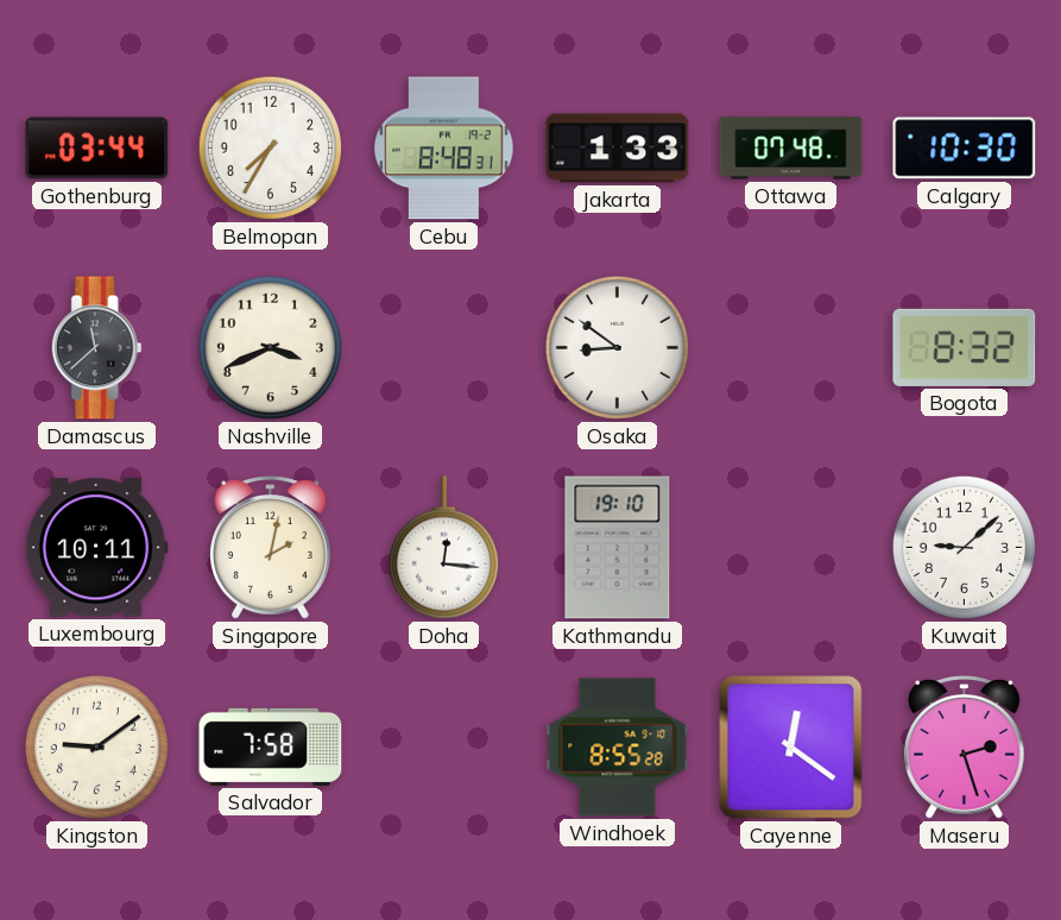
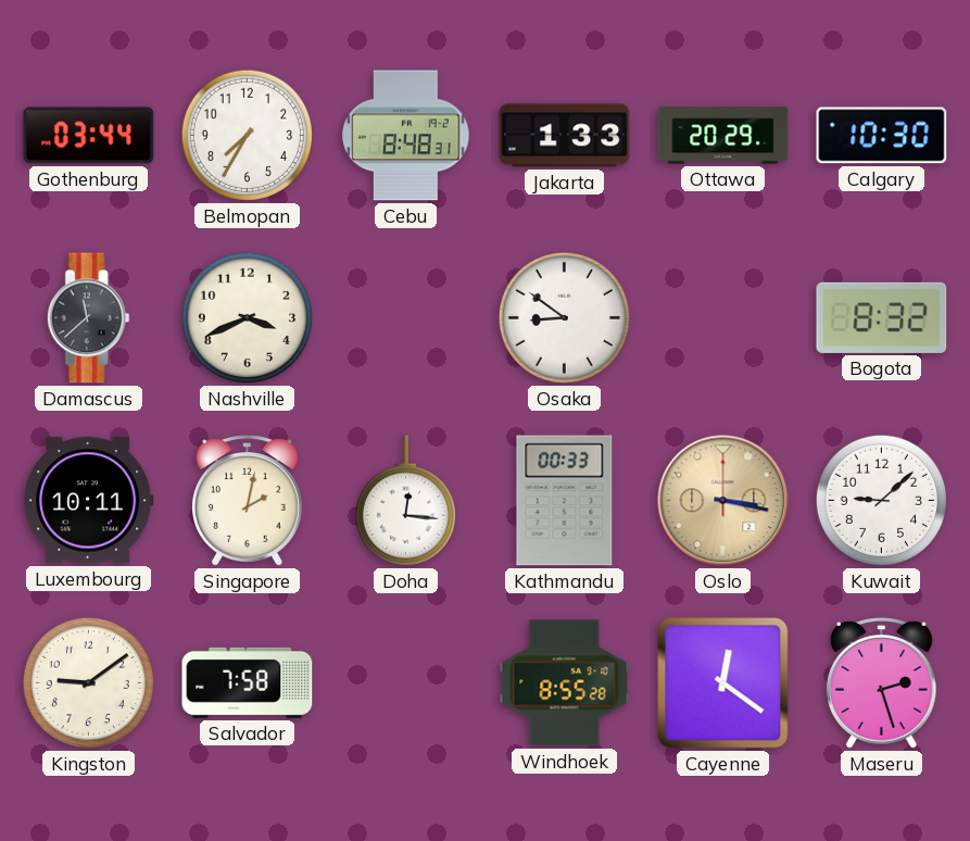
Ottawa: 07:48 -> 20:29
Kathmandu: 19:10 -> 00:33
Oslo: none -> 3:17
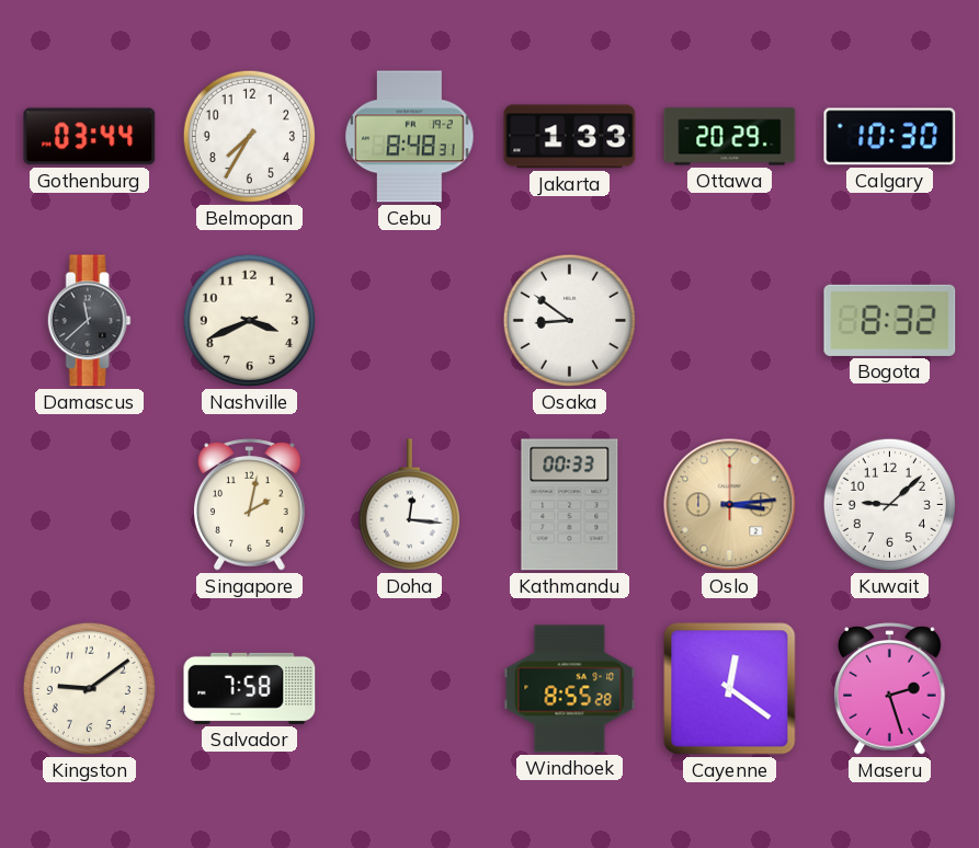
Luxembourg: 10:11 -> none
Oslo: 3:17 -> 3:14
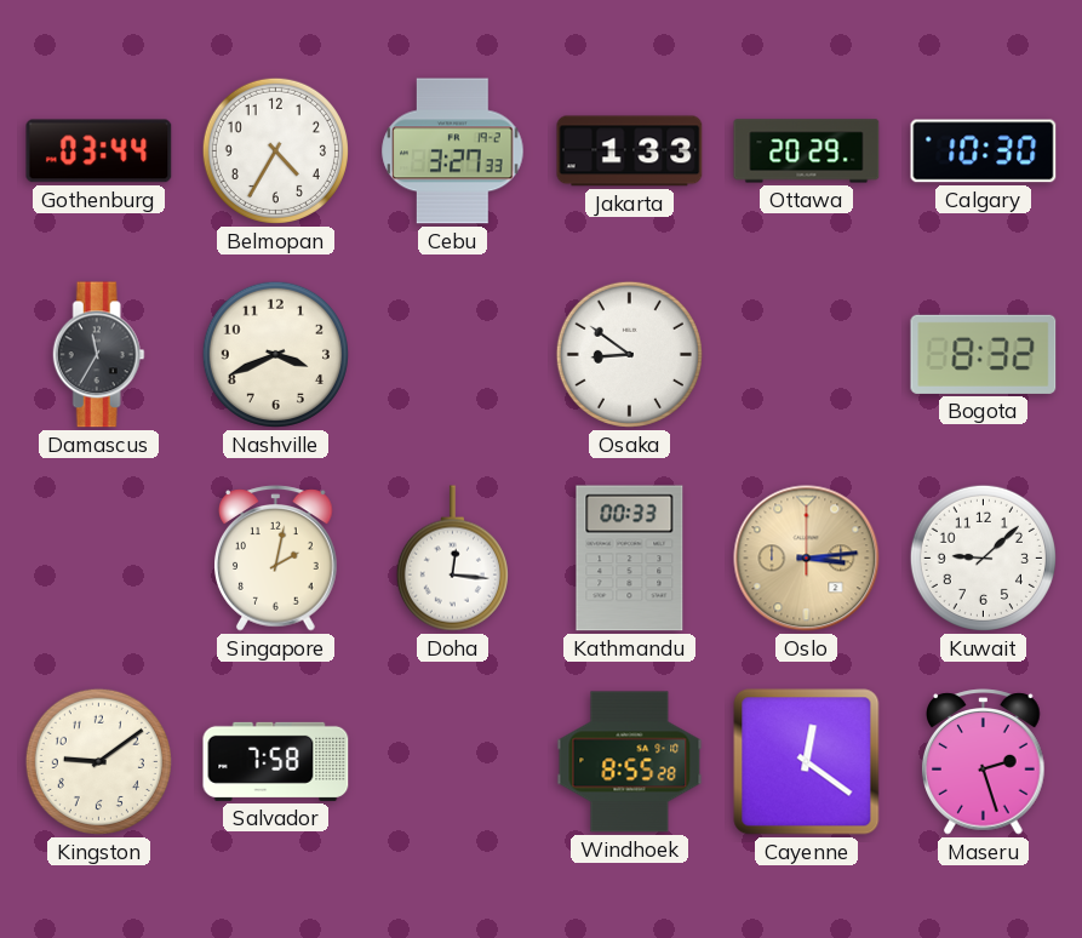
Belmopan: 7:35 -> 4:35
Cebu: 8:48 -> 3:27
Damascus: 11:38 -> 11:35
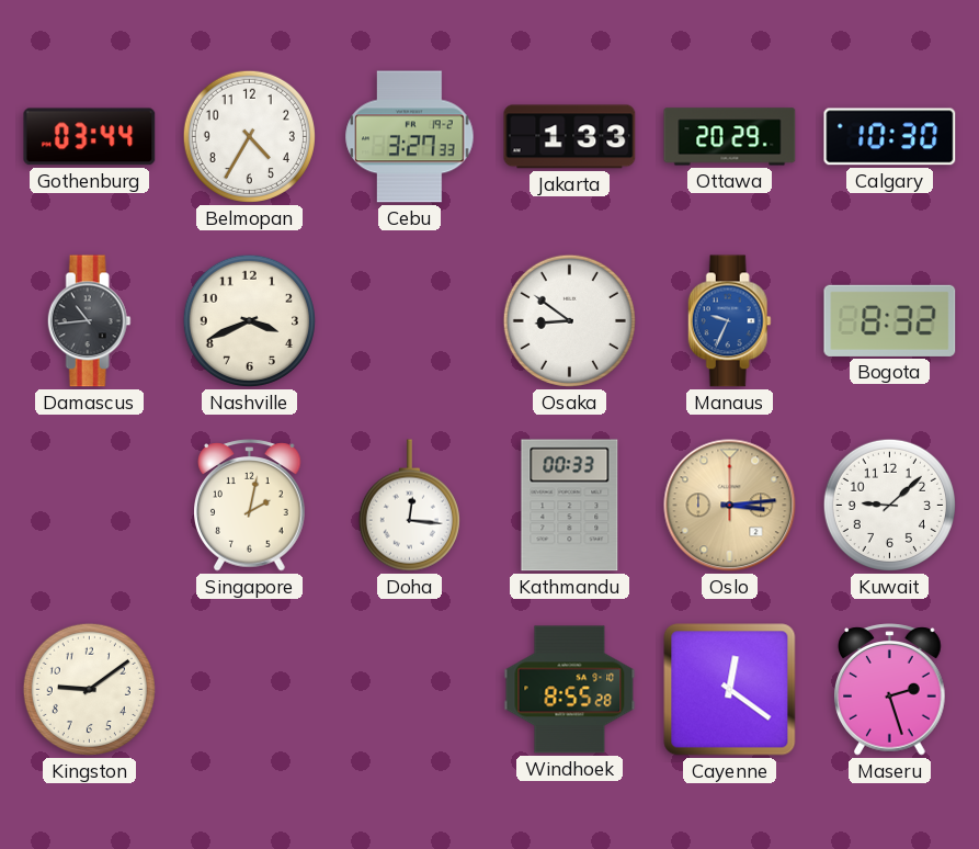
Damascus: 11:35 -> 10:44
Manaus: none -> 9:34
Salvador: 7:58 -> none
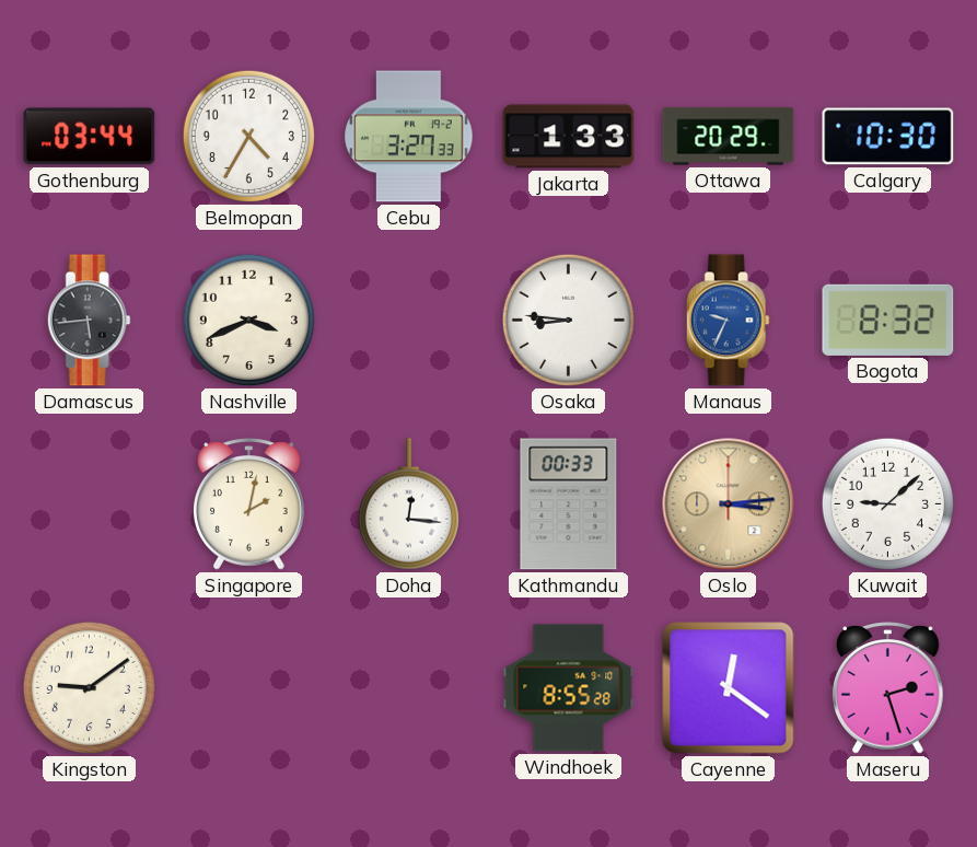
Damascus: 10:44 -> 5:44
Osaka: 8:51 -> 8:46
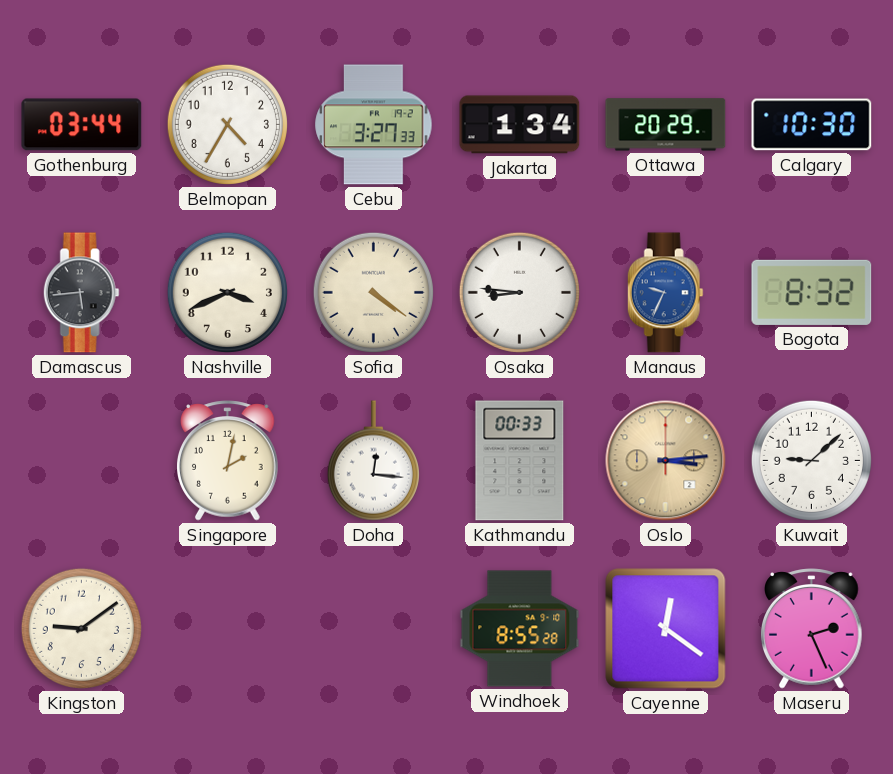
Jakarta: 1:33 -> 1:34
Sofia: none -> 4:21
Maseru: 2:27 -> 2:26
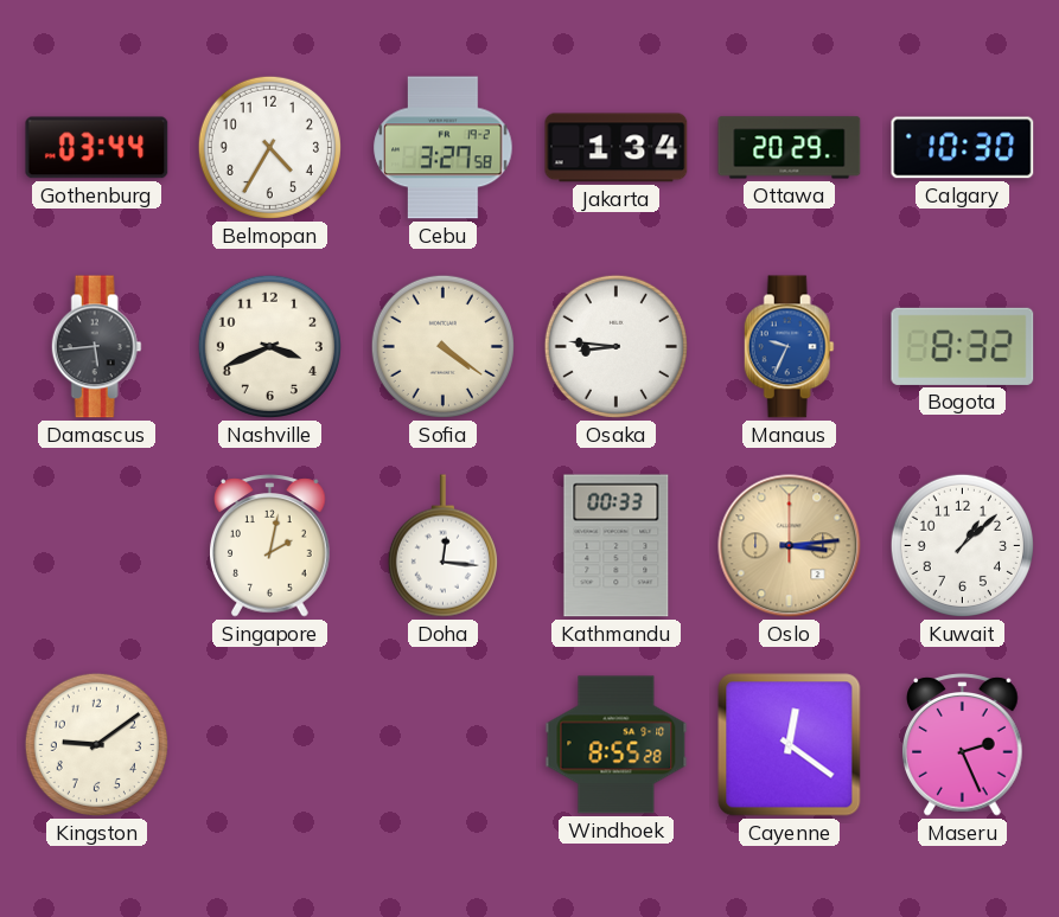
Cebu: 3:27:33 -> 3:27:58
Kuwait: 9:08 -> 1:08
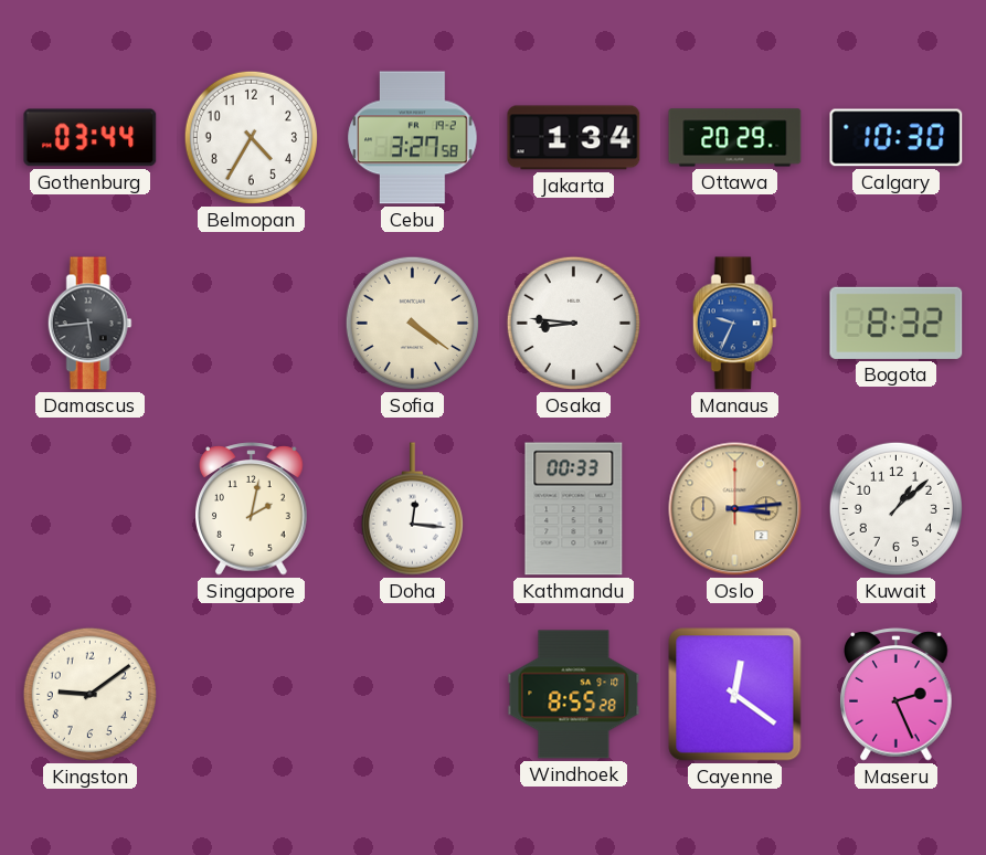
Nashville: 3:41 -> none
